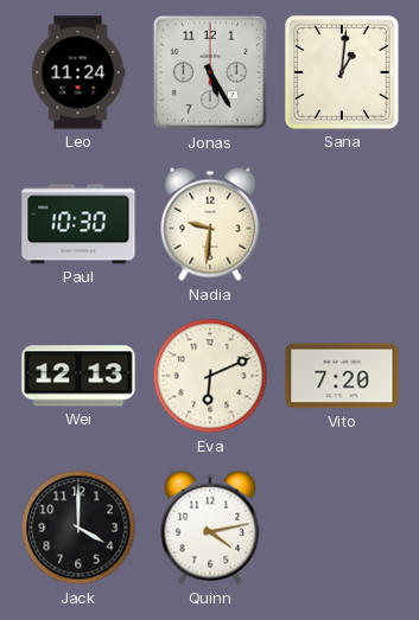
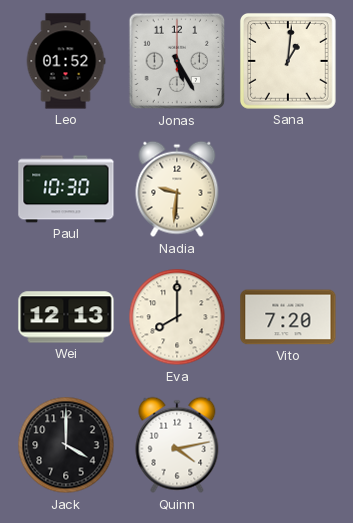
Leo: 11:24 -> 01:52
Eva: 6:11 -> 8:00
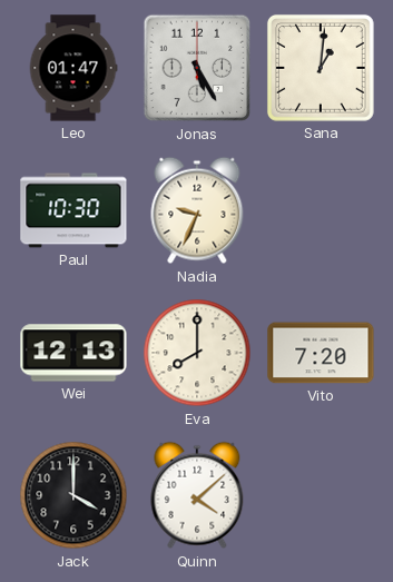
Leo: 01:52 -> 01:47
Nadia: 9:31 -> 9:34
Quinn: 4:13 -> 4:08
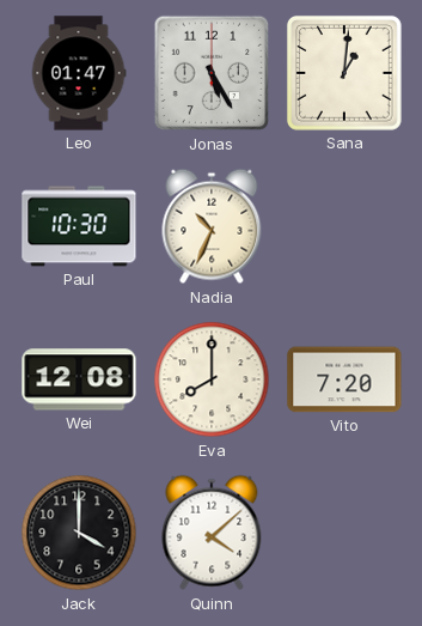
Nadia: 9:34 -> 10:34
Wei: 12:13 -> 12:08
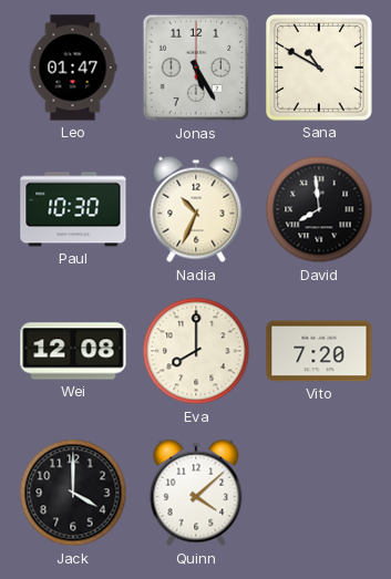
Sana: 1:01 -> 10:50
David: none -> 7:59
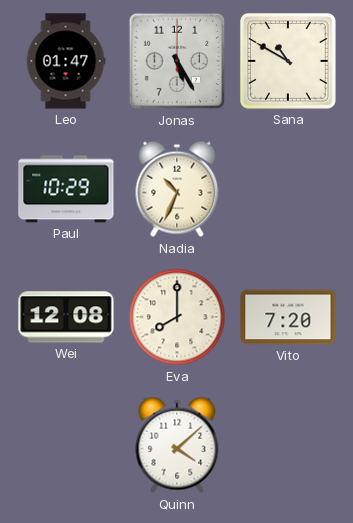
Paul: 10:30 -> 10:29
David: 7:59 -> none
Jack: 4:00 -> none
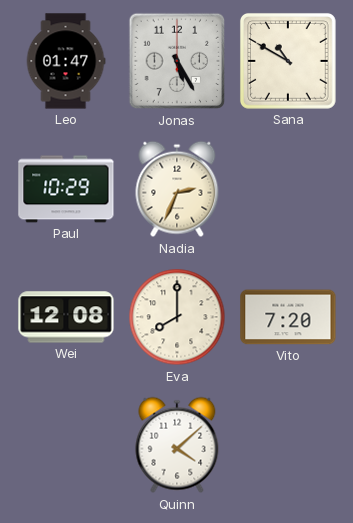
Nadia: 10:34 -> 2:34
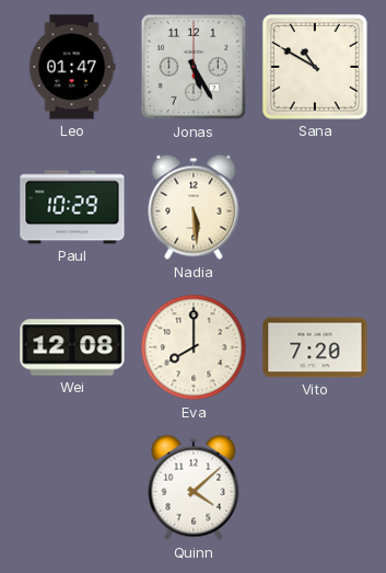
Nadia: 2:34 -> 5:29
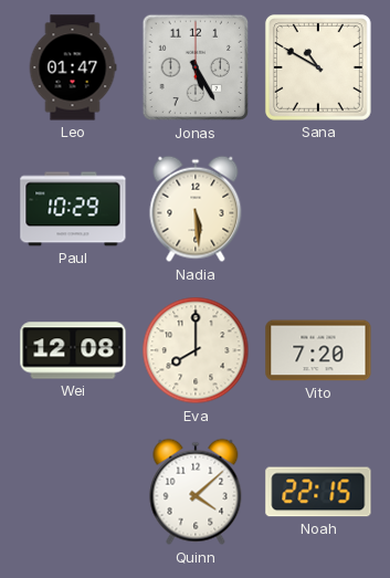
Noah: none -> 22:15
